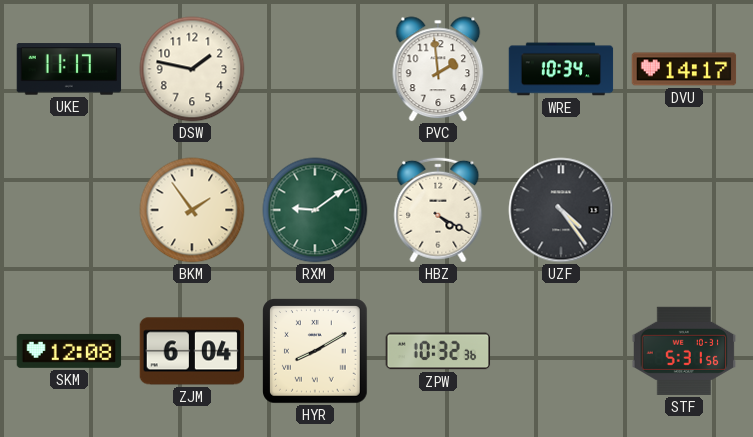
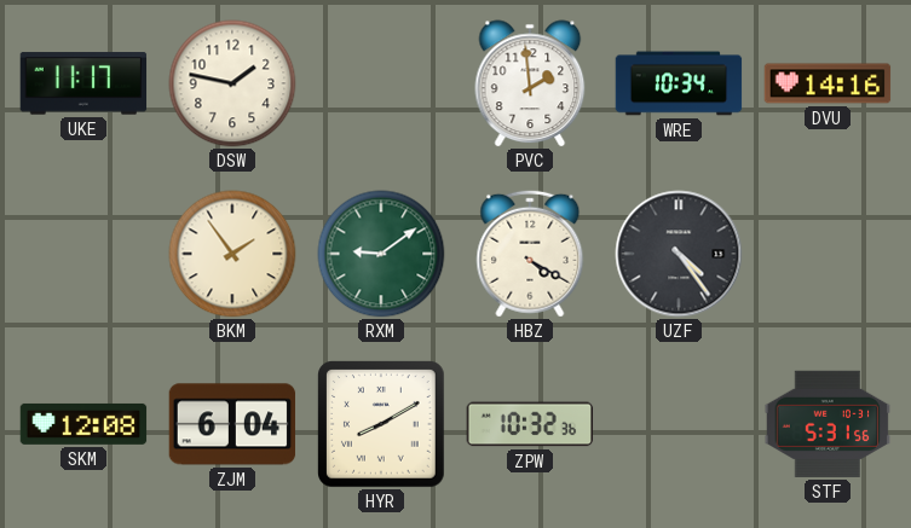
DVU: 14:17 -> 14:16
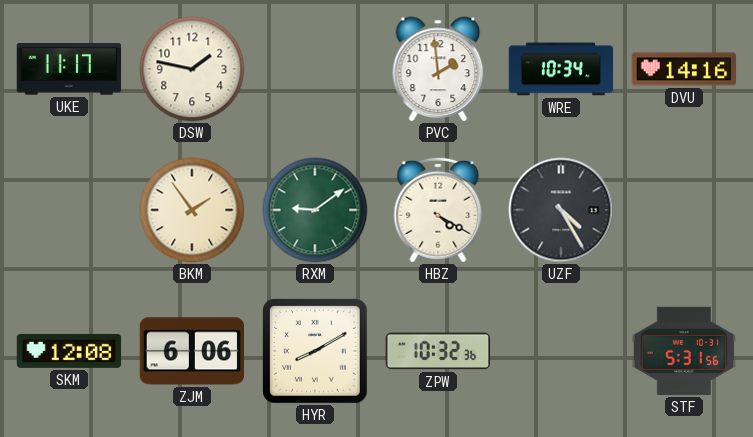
UZF: 4:24 -> 4:25
ZJM: 6:04 -> 6:06
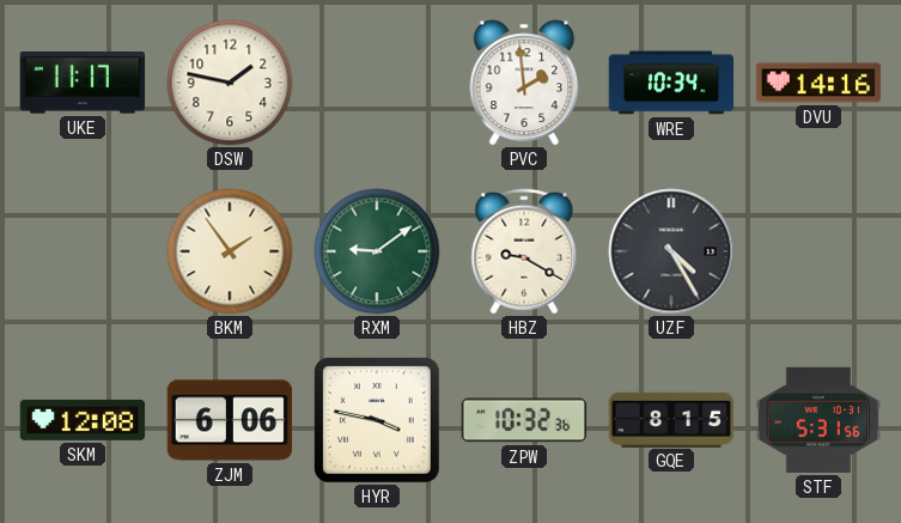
HBZ: 4:20 -> 9:20
HYR: 8:10 -> 3:47
GQE: none -> 8:15
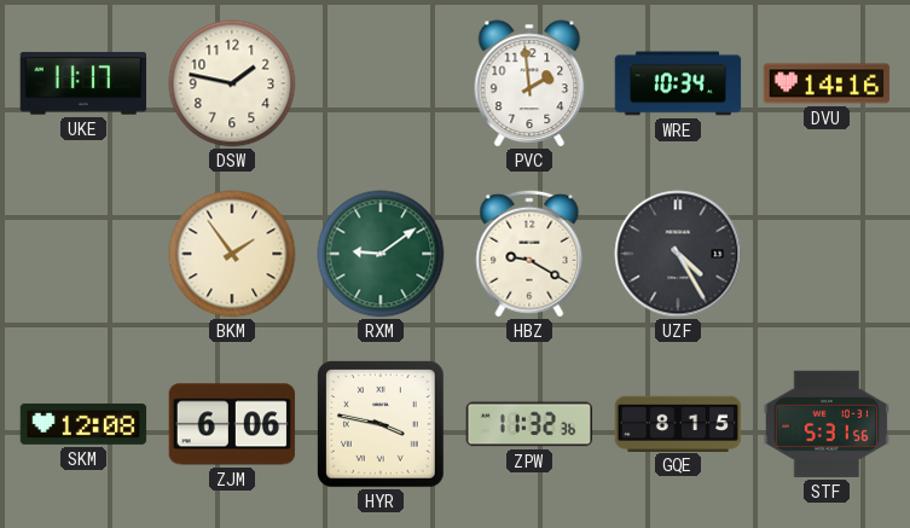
ZPW: 10:32 -> 11:32
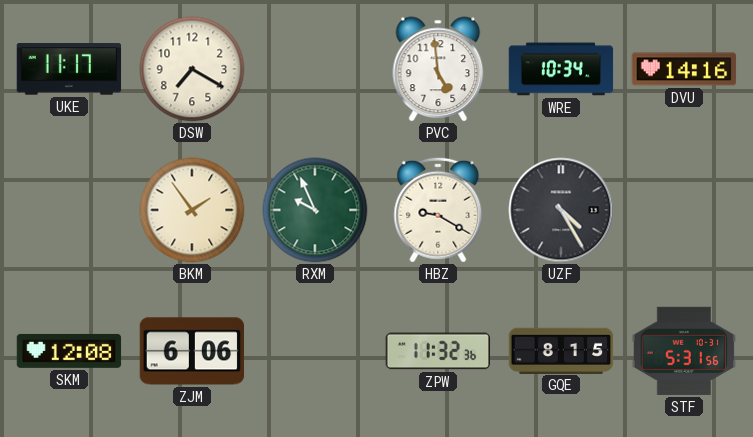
DSW: 1:47 -> 7:20
PVC: 1:59 -> 4:59
RXM: 9:09 -> 9:56
HYR: 3:47 -> none
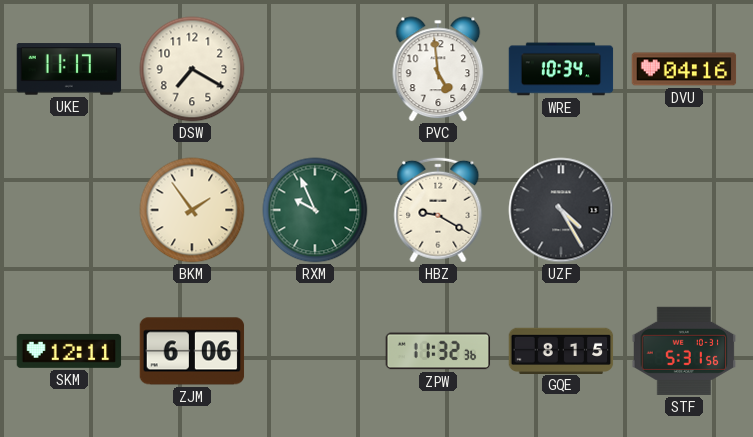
DVU: 14:16 -> 04:16
SKM: 12:08 -> 12:11
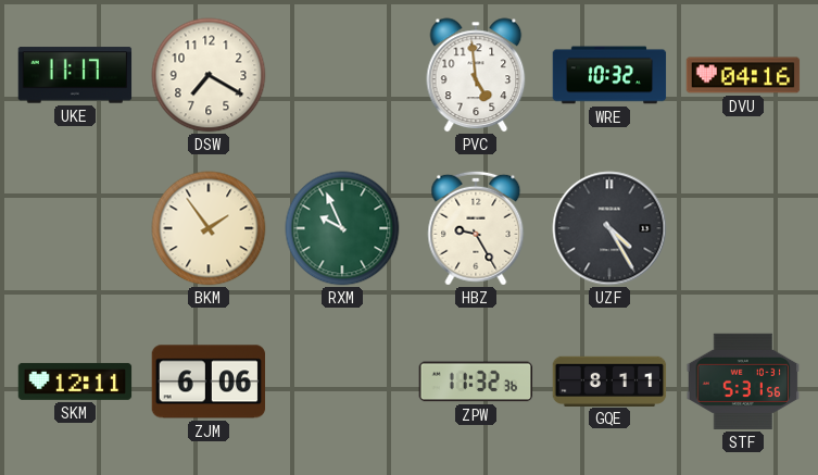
WRE: 10:34 -> 10:32
HBZ: 9:20 -> 9:25
GQE: 8:15 -> 8:11
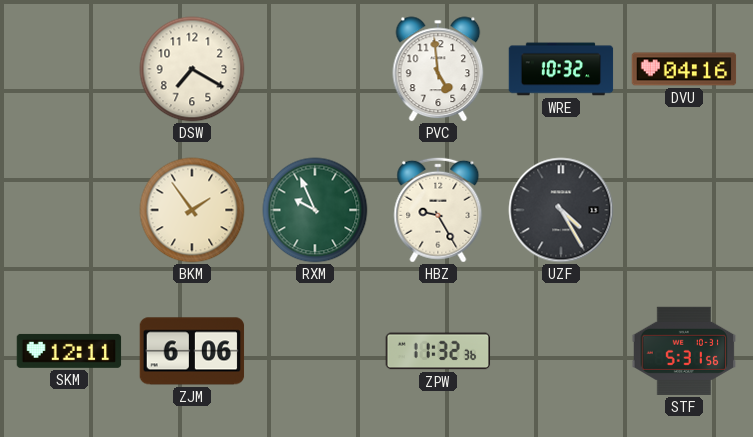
UKE: 11:17 -> none
GQE: 8:11 -> none
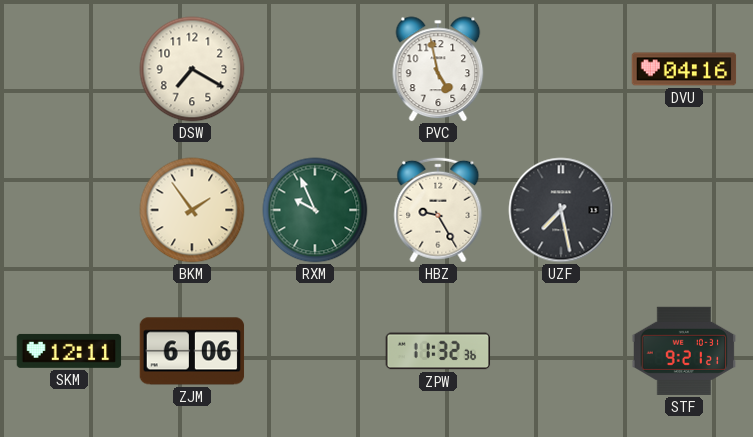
PVC: 4:59 -> 4:58
WRE: 10:32 -> none
UZF: 4:25 -> 7:28
STF: 5:31 -> 9:21
